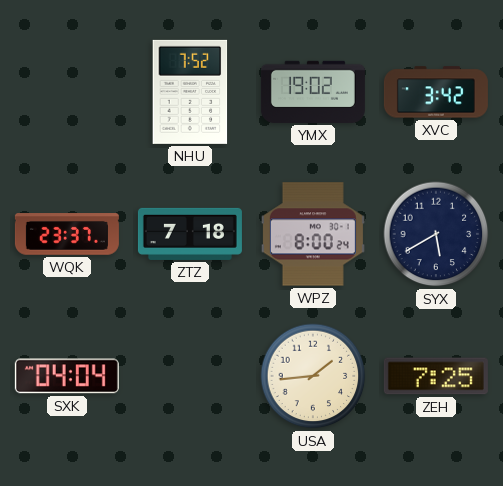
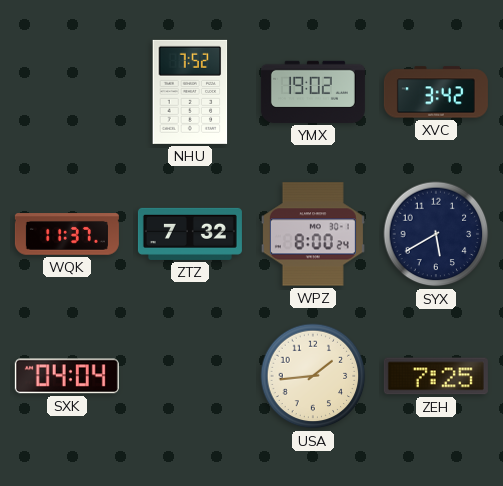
WQK: 23:37 -> 11:37
ZTZ: 7:18 -> 7:32
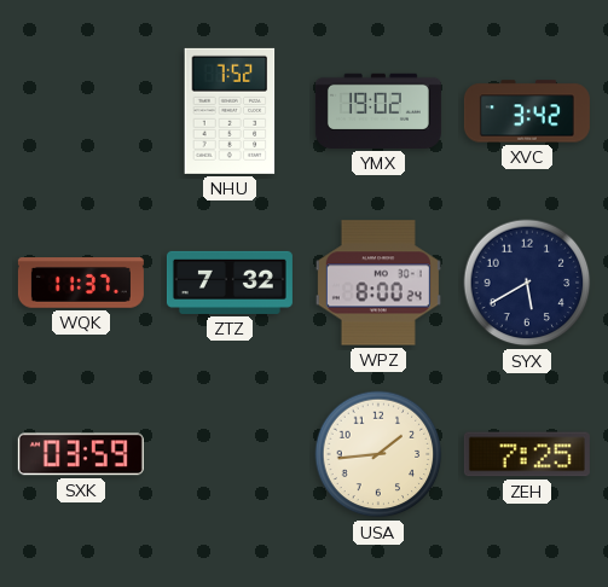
SXK: 04:04 -> 03:59
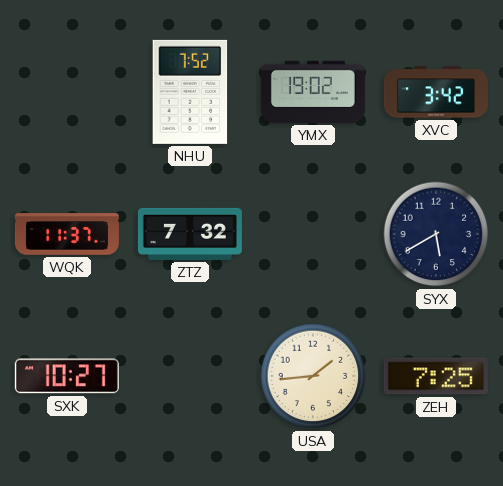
WPZ: 8:00 -> none
SXK: 03:59 -> 10:27
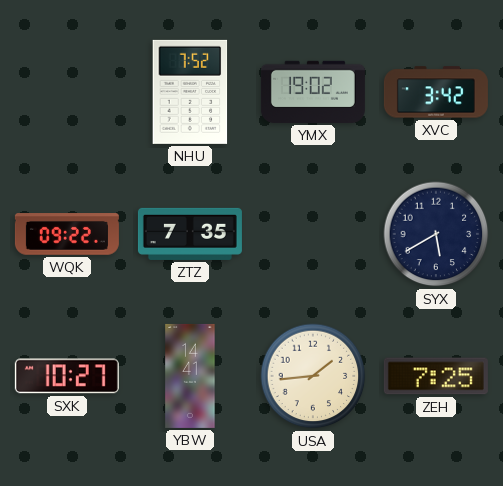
WQK: 11:37 -> 09:22
ZTZ: 7:32 -> 7:35
YBW: none -> 14:41
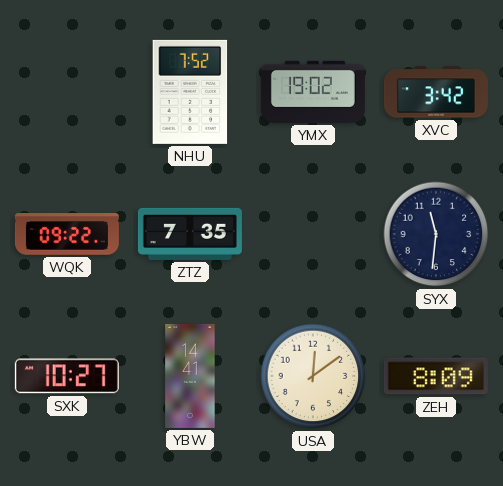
SYX: 5:40 -> 11:31
USA: 1:44 -> 12:09
ZEH: 7:25 -> 8:09
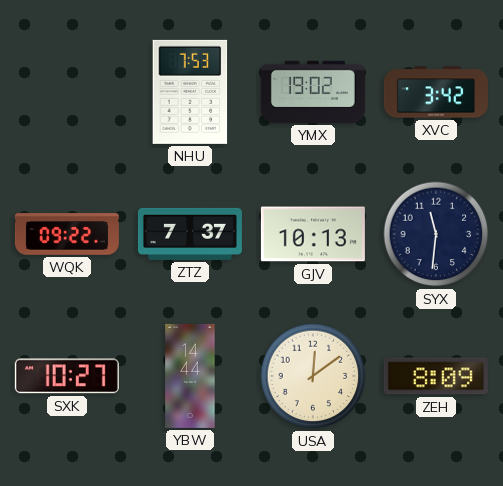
NHU: 7:52 -> 7:53
ZTZ: 7:35 -> 7:37
GJV: none -> 10:13
YBW: 14:41 -> 14:44
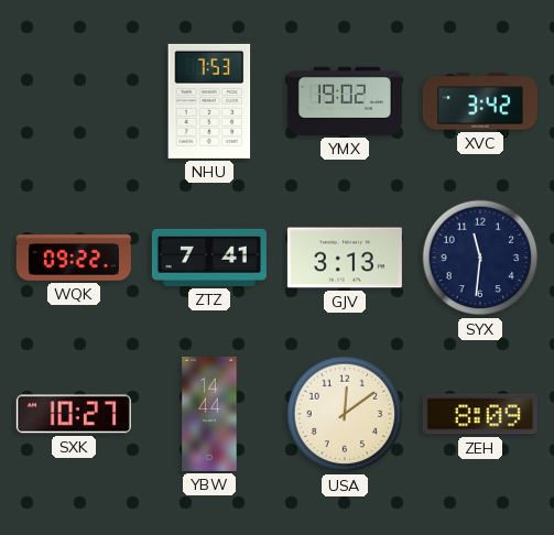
ZTZ: 7:37 -> 7:41
GJV: 10:13 -> 3:13
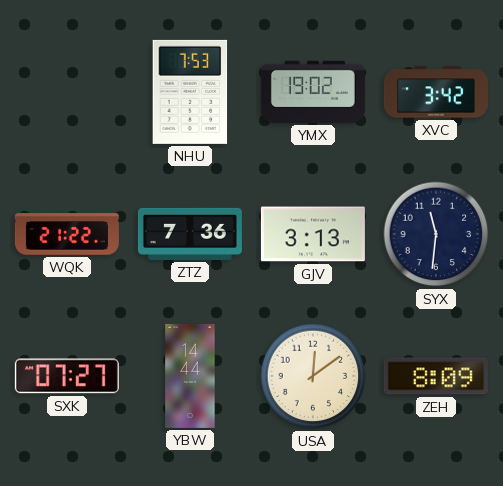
WQK: 09:22 -> 21:22
ZTZ: 7:41 -> 7:36
SXK: 10:27 -> 07:27
